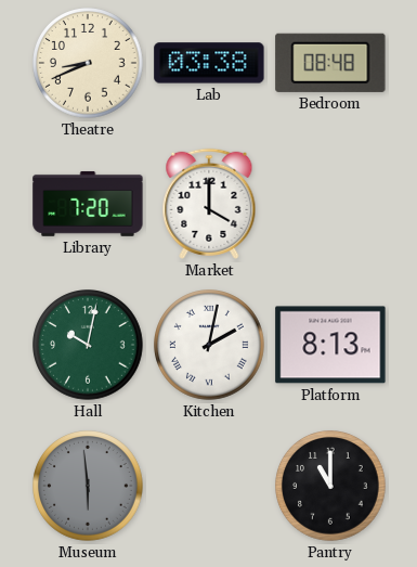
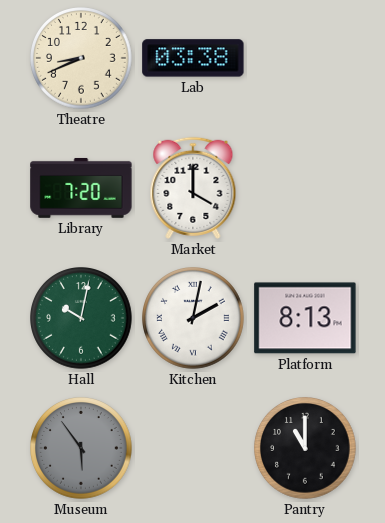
Bedroom: 08:48 -> none
Museum: 5:59 -> 5:54
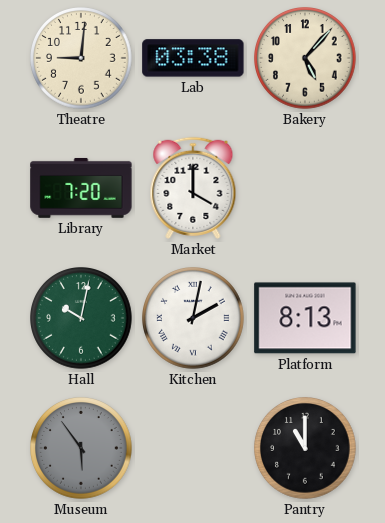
Theatre: 8:41 -> 9:01
Bakery: none -> 5:07
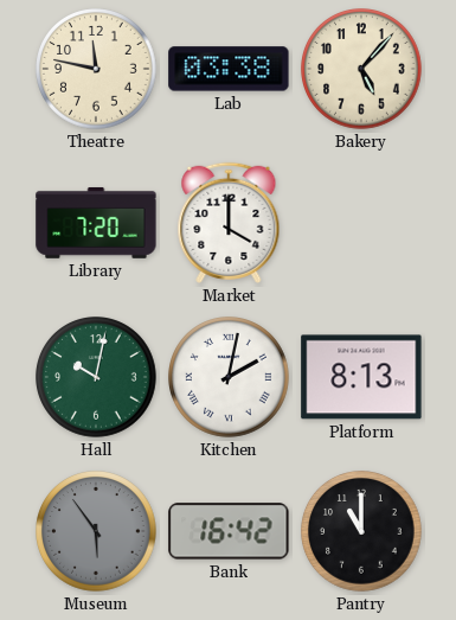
Theatre: 9:01 -> 11:47
Bank: none -> 16:42
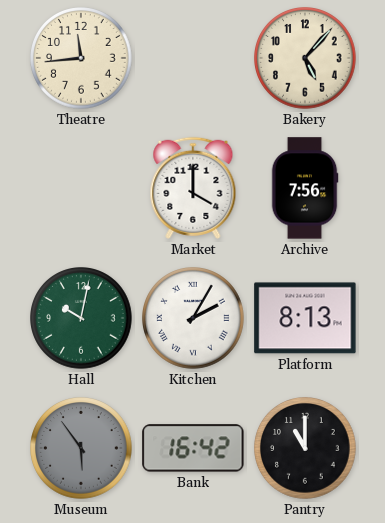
Theatre: 11:47 -> 11:44
Lab: 03:38 -> none
Library: 7:20 -> none
Archive: none -> 7:56
Kitchen: 2:02 -> 2:05
